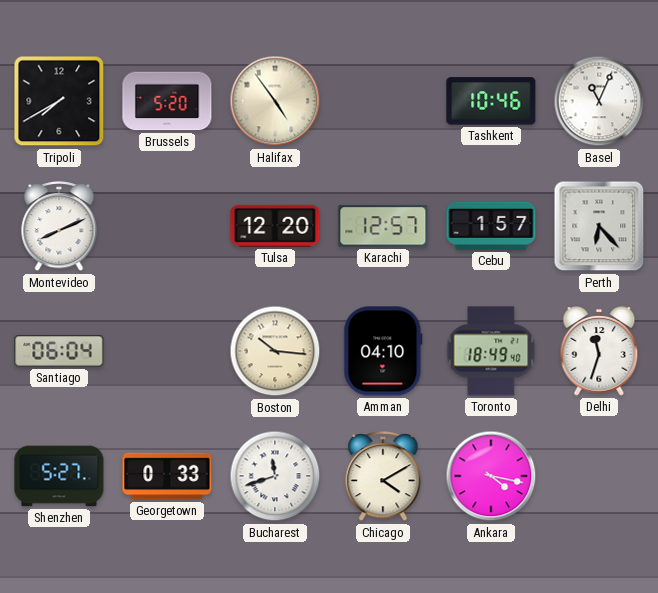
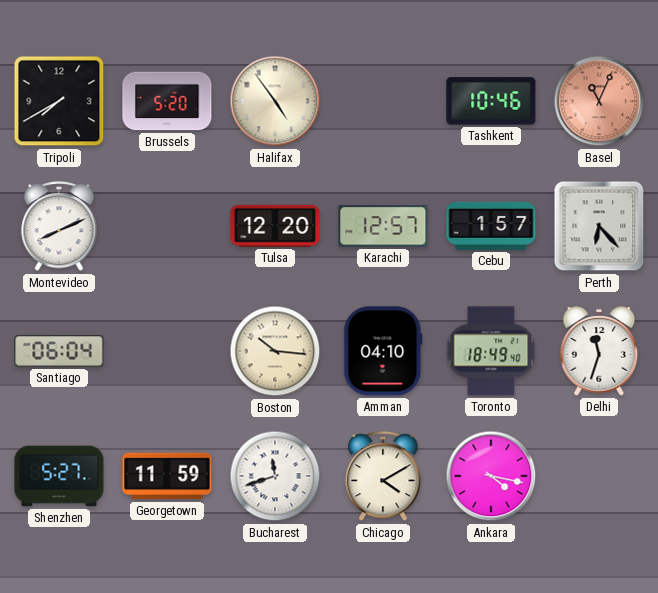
Basel dial: white -> salmon
Georgetown: 0:33 -> 11:59
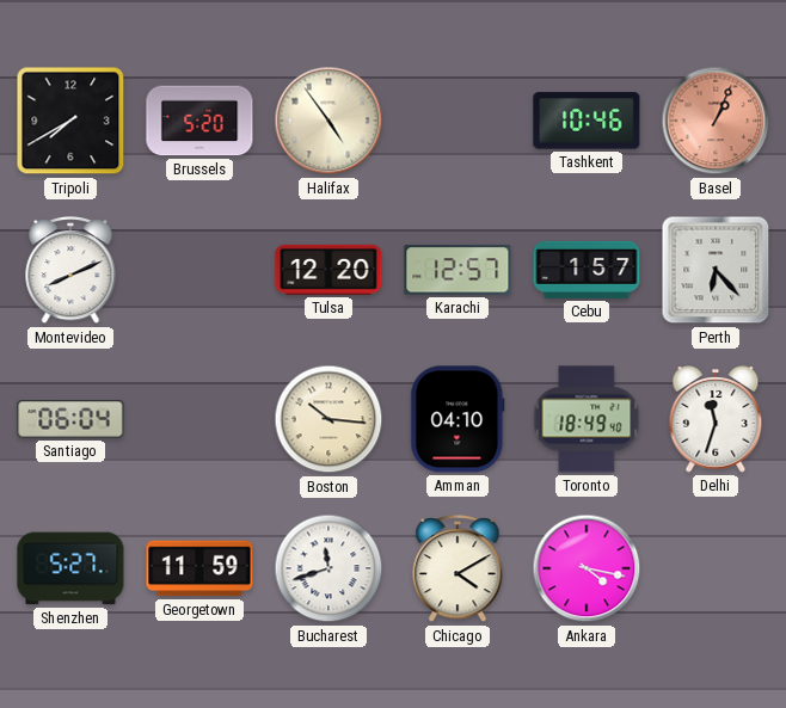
Basel: 11:04 -> 1:04
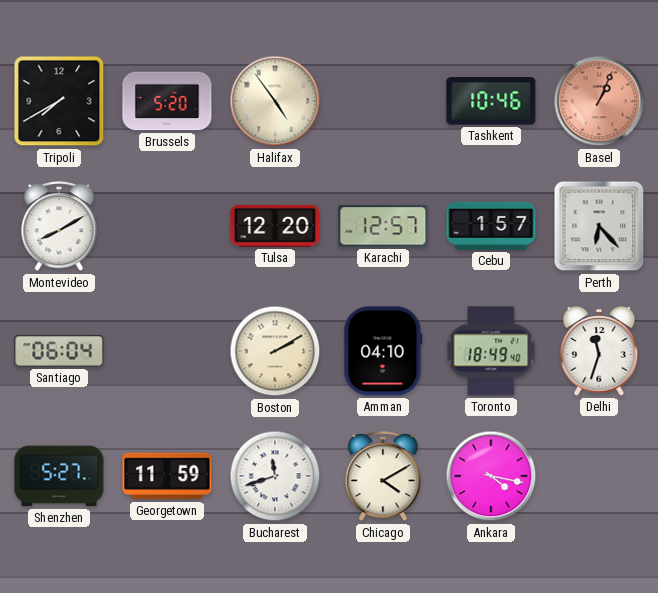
Montevideo: 8:11 -> 8:10
Boston: 10:16 -> 2:10
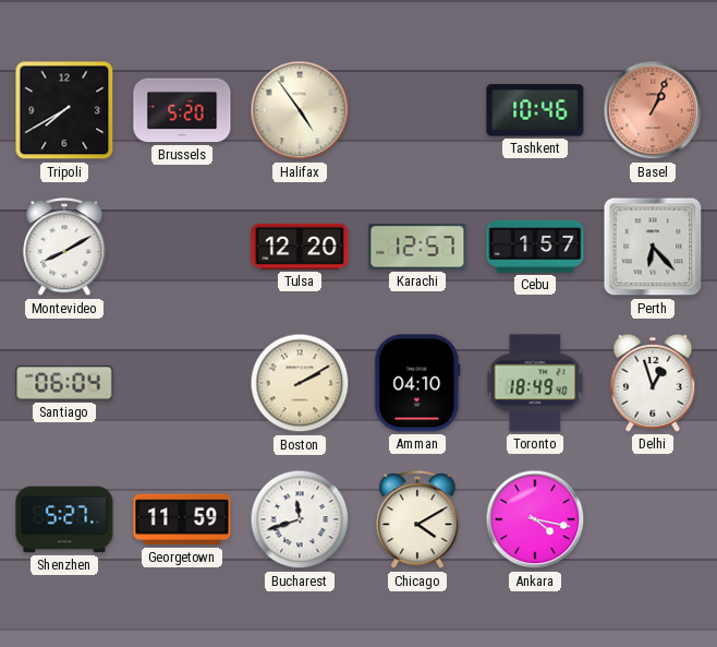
Delhi: 11:33 -> 12:57
